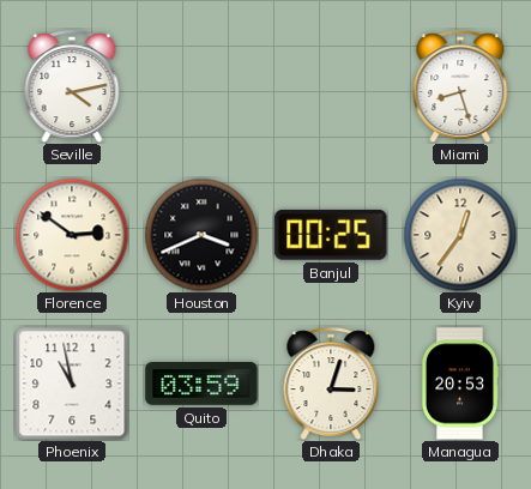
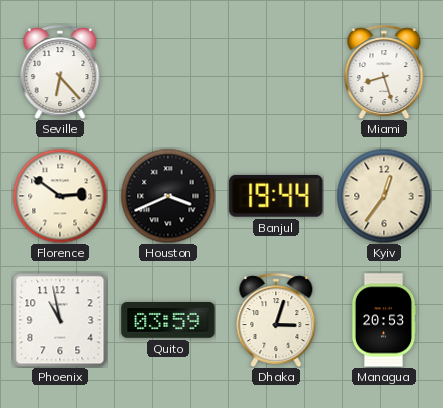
Seville: 4:13 -> 6:23
Banjul: 00:25 -> 19:44
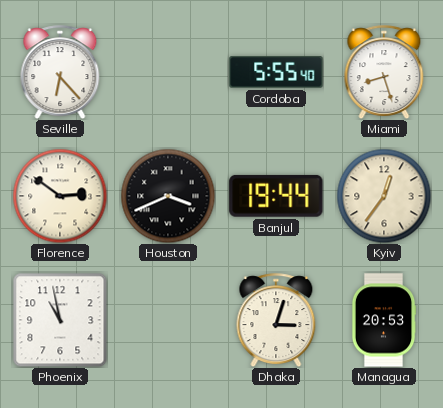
Cordoba: none -> 5:55
Quito: 03:59 -> none
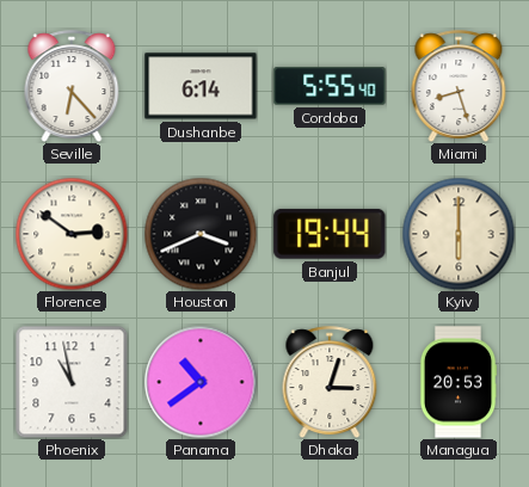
Dushanbe: none -> 6:14
Kyiv: 12:36 -> 6:00
Panama: none -> 10:39
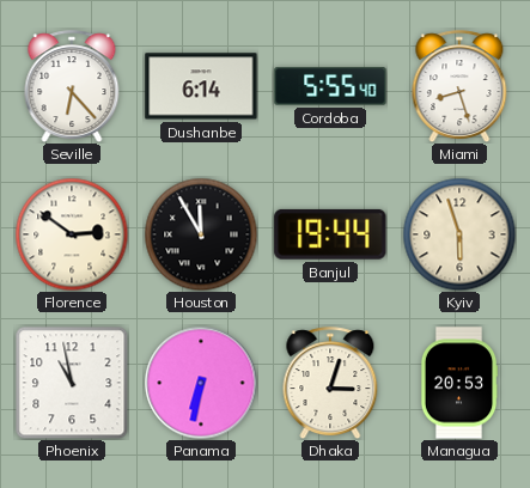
Houston: 3:41 -> 11:55
Kyiv: 6:00 -> 5:57
Panama: 10:39 -> 6:32
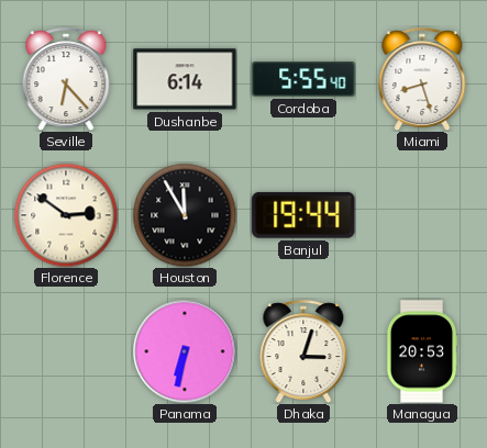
Kyiv: 5:57 -> none
Phoenix: 10:58 -> none
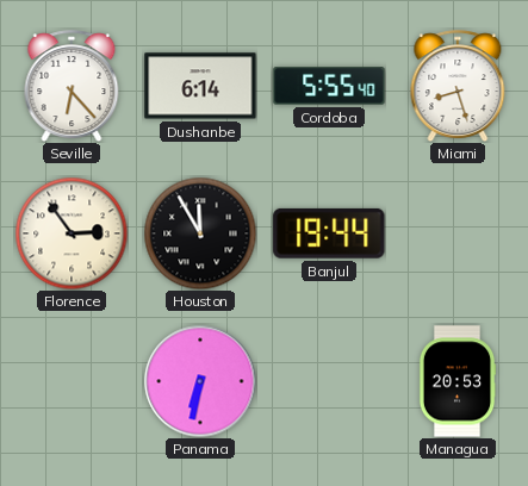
Florence: 2:51 -> 2:54
Dhaka: 3:03 -> none
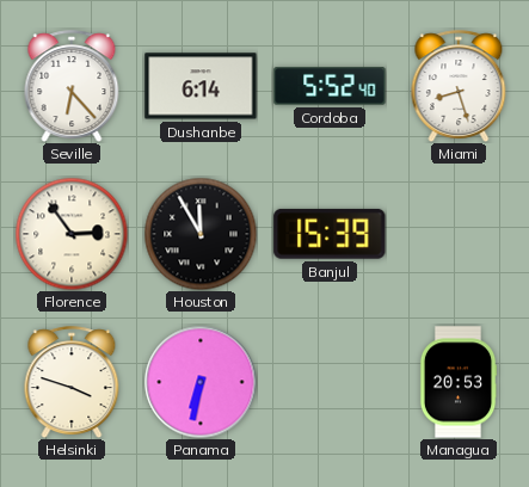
Cordoba: 5:55 -> 5:52
Banjul: 19:44 -> 15:39
Helsinki: none -> 3:48
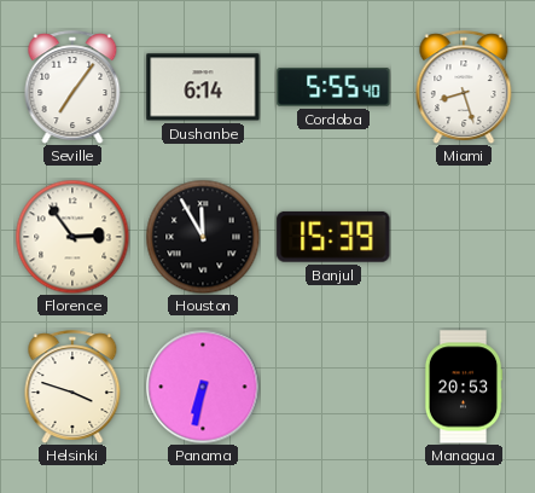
Seville: 6:23 -> 7:06
Cordoba: 5:52 -> 5:55
